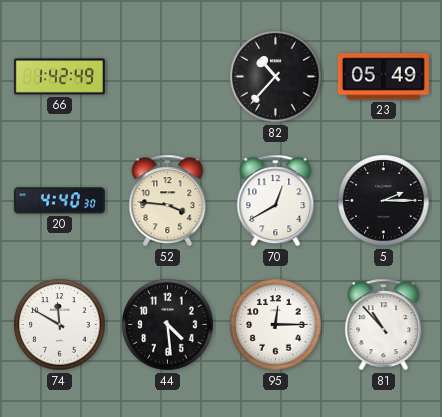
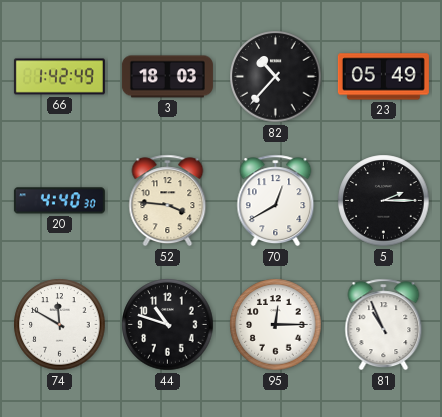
3: none -> 18:03
44: 4:29 -> 10:48
81: 10:53 -> 10:56
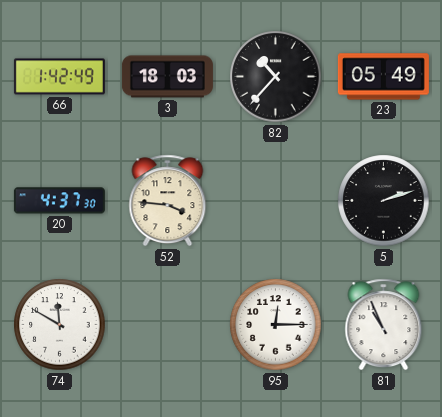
20: 4:40 -> 4:37
70: 12:40 -> none
5: 2:15 -> 2:12
44: 10:48 -> none
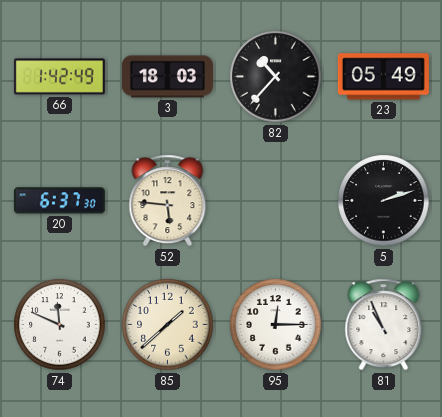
20: 4:37 -> 6:37
52: 3:46 -> 5:46
74: 11:50 -> 11:49
85: none -> 1:38
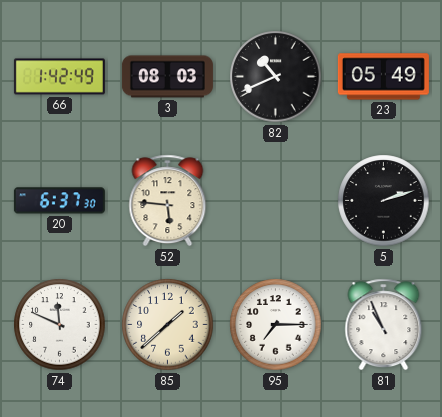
3: 18:03 -> 08:03
82: 10:37 -> 10:41
95: 12:15 -> 7:15
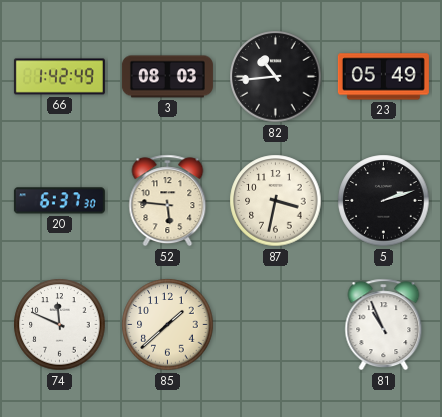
82: 10:41 -> 10:44
87: none -> 3:32
95: 7:15 -> none
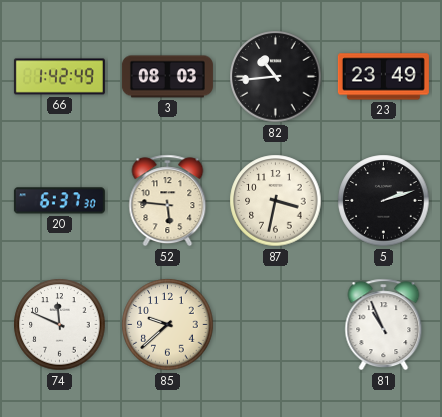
23: 05:49 -> 23:49
85: 1:38 -> 9:38
